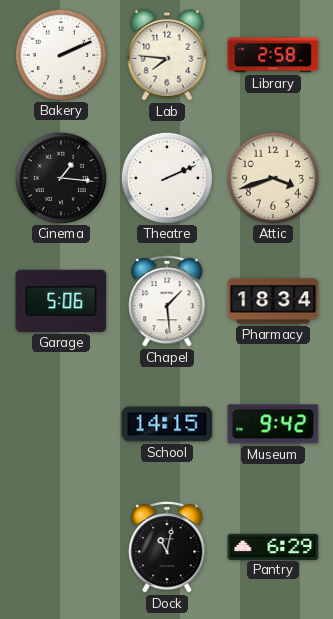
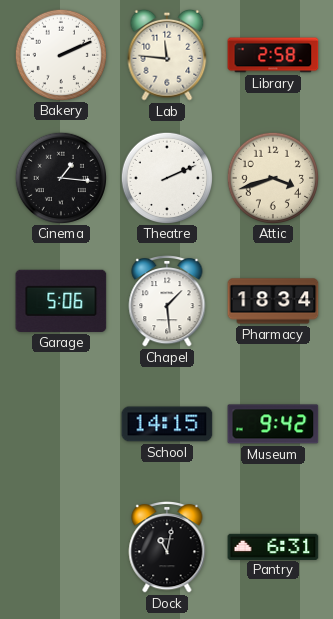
Lab: 7:46 -> 11:46
Pantry: 6:29 -> 6:31
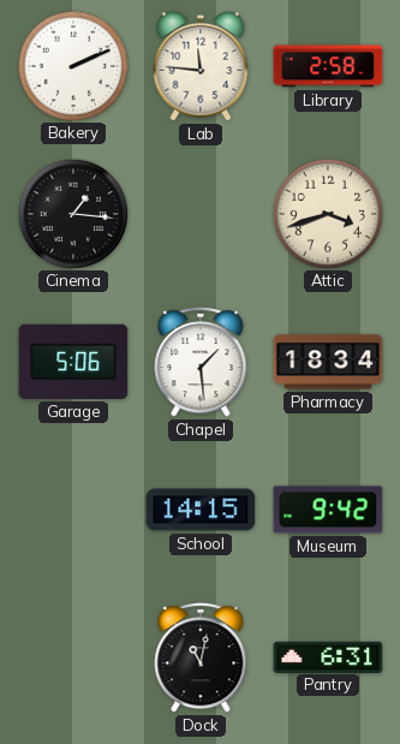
Theatre: 2:11 -> none
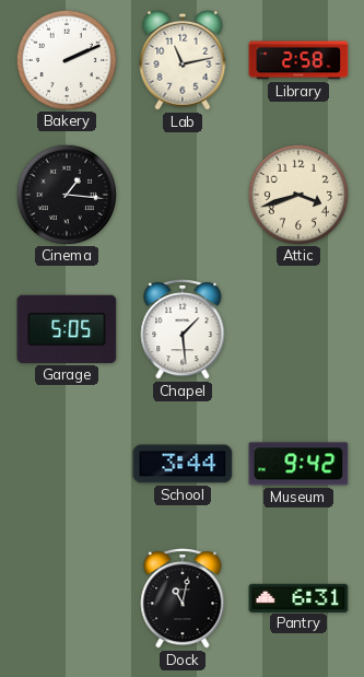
Lab: 11:46 -> 11:13
Garage: 5:06 -> 5:05
Pharmacy: 18:34 -> none
School: 14:15 -> 3:44
